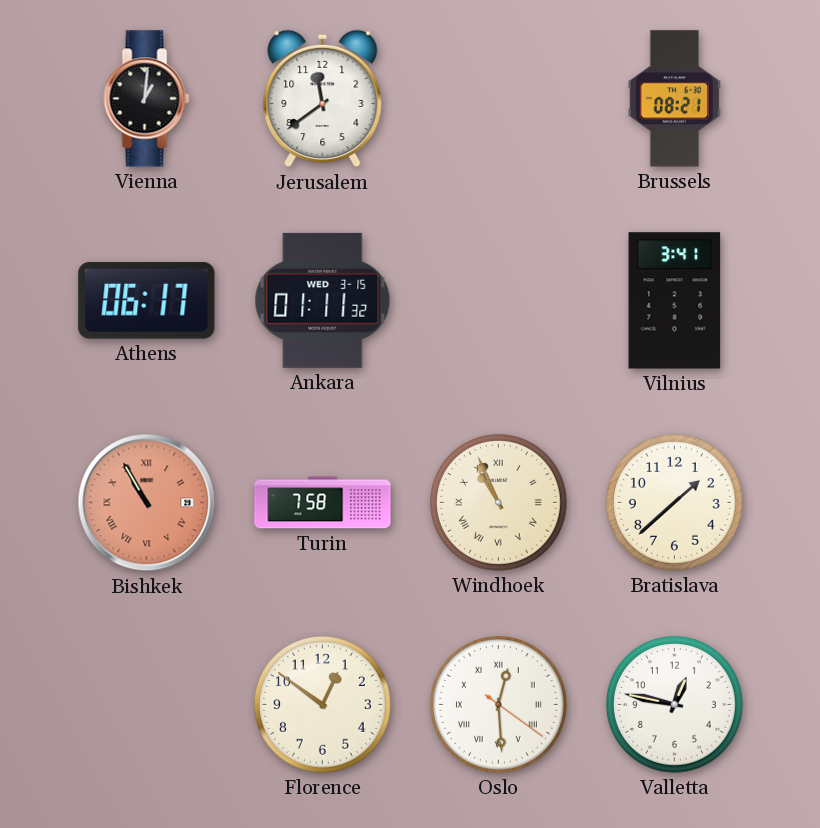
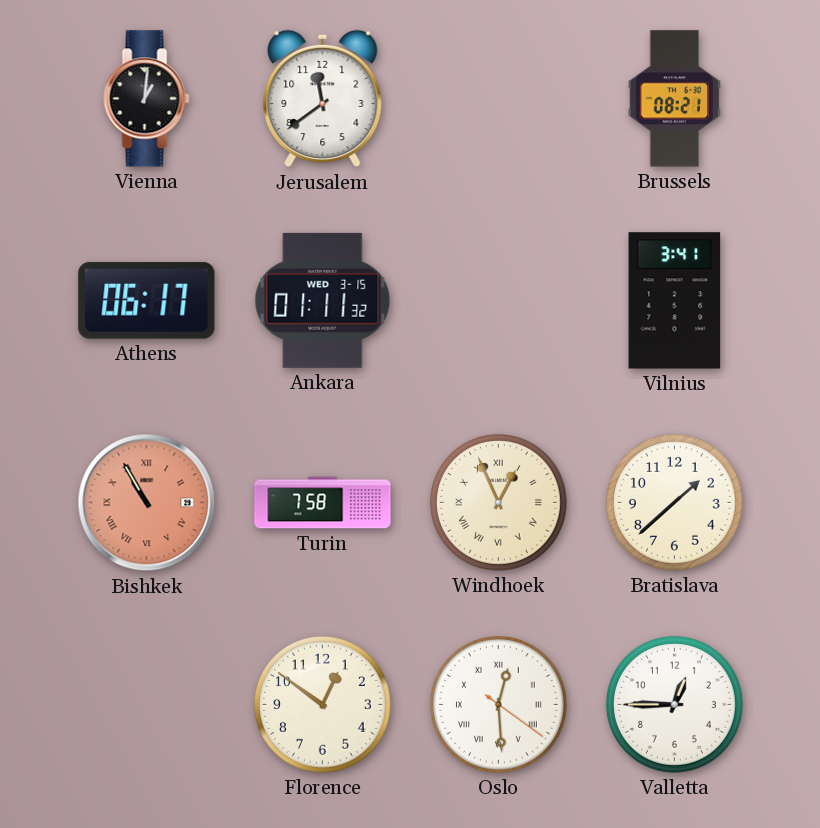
Windhoek: 10:56 -> 12:56
Valletta: 12:47 -> 12:45
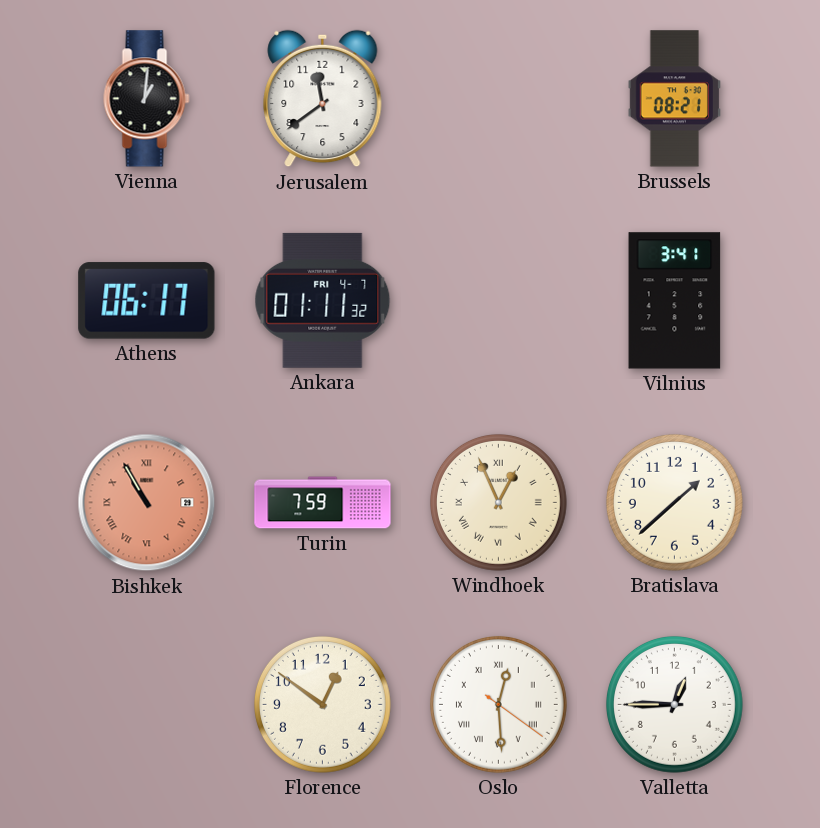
Ankara date: WED 3-15 -> FRI 4-7
Turin: 7:58 -> 7:59
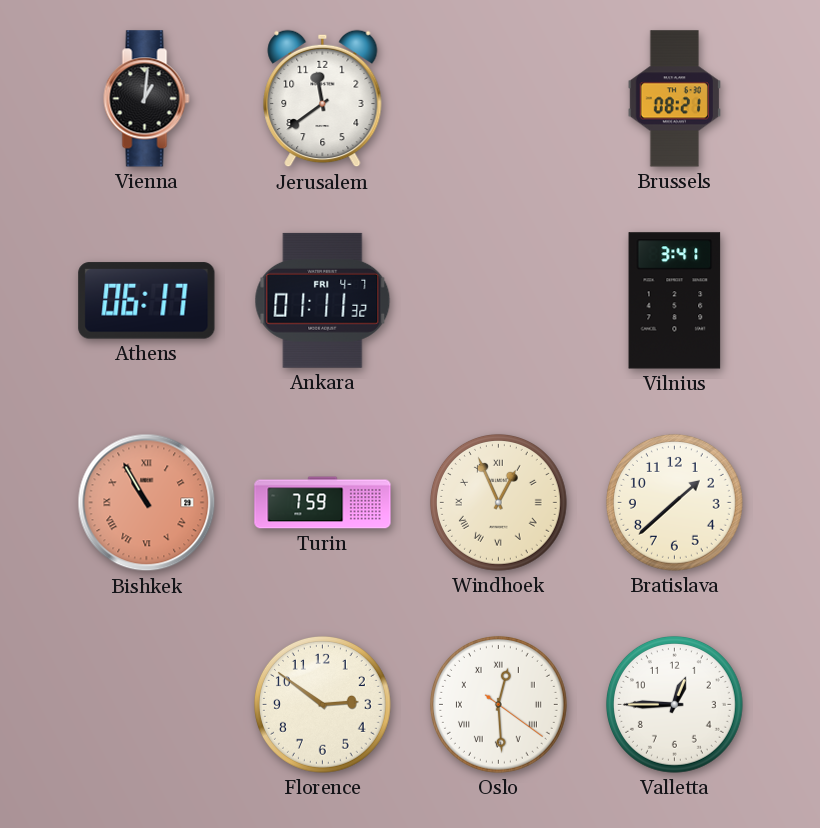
Florence: 12:51 -> 2:51
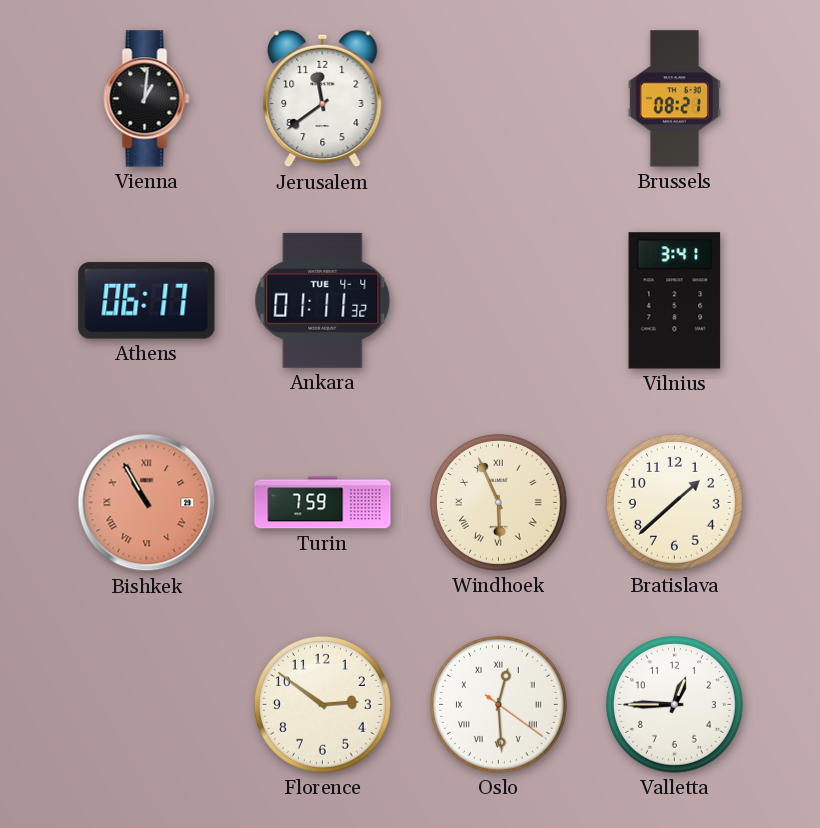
Ankara date: FRI 4-7 -> TUE 4-4
Windhoek: 12:56 -> 5:56
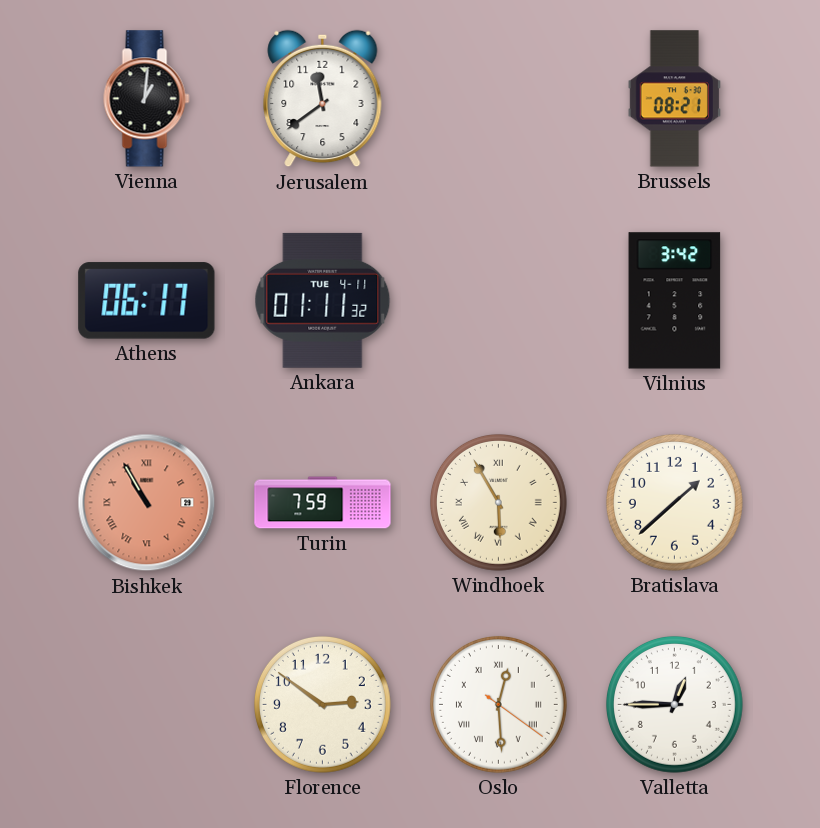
Ankara date: TUE 4-4 -> TUE 4-11
Vilnius: 3:41 -> 3:42
Windhoek: 5:56 -> 5:55
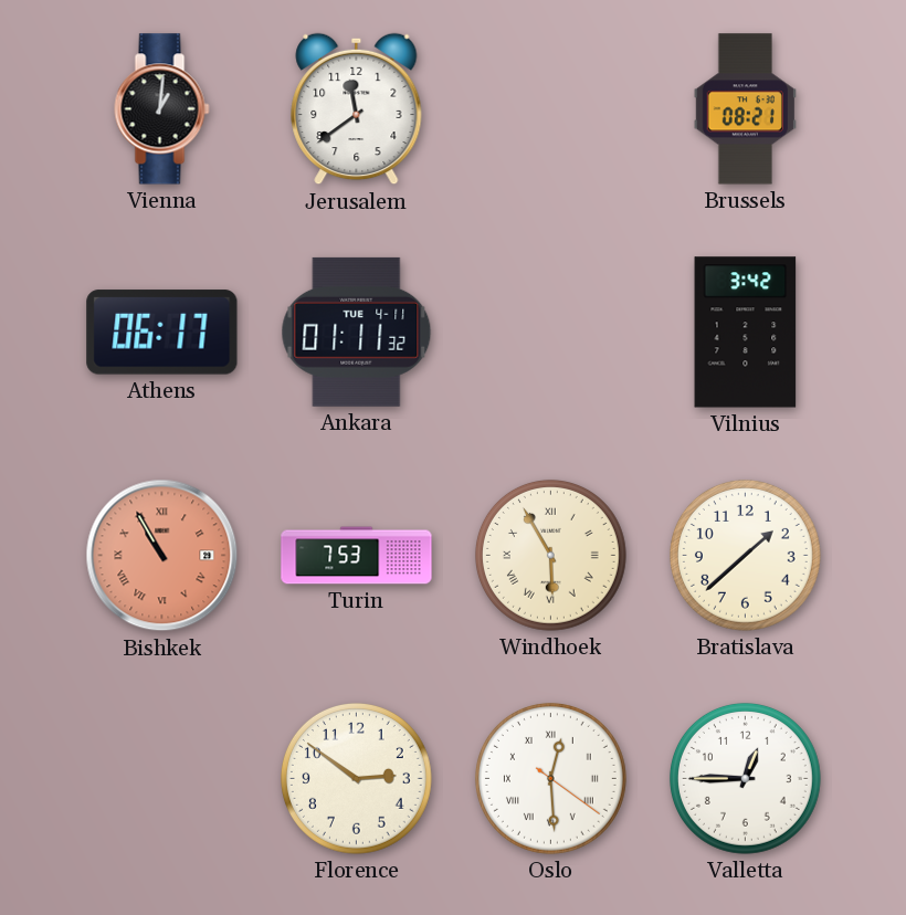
Turin: 7:59 -> 7:53
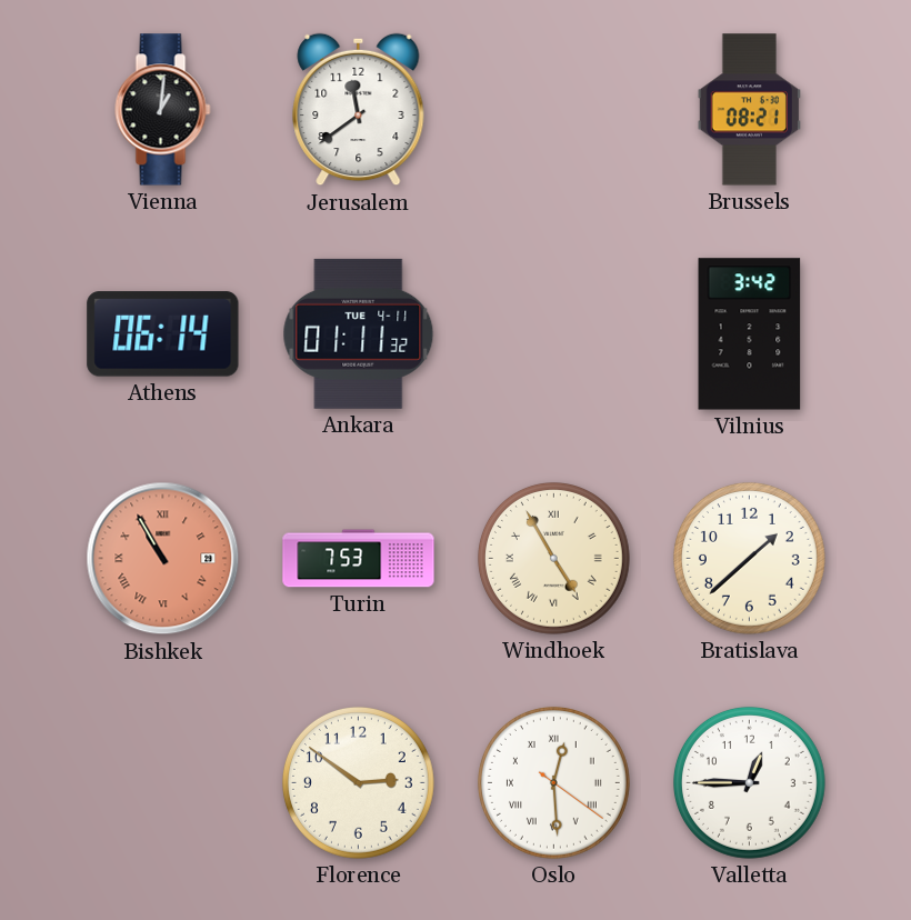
Athens: 06:17 -> 06:14
Windhoek: 5:55 -> 4:55
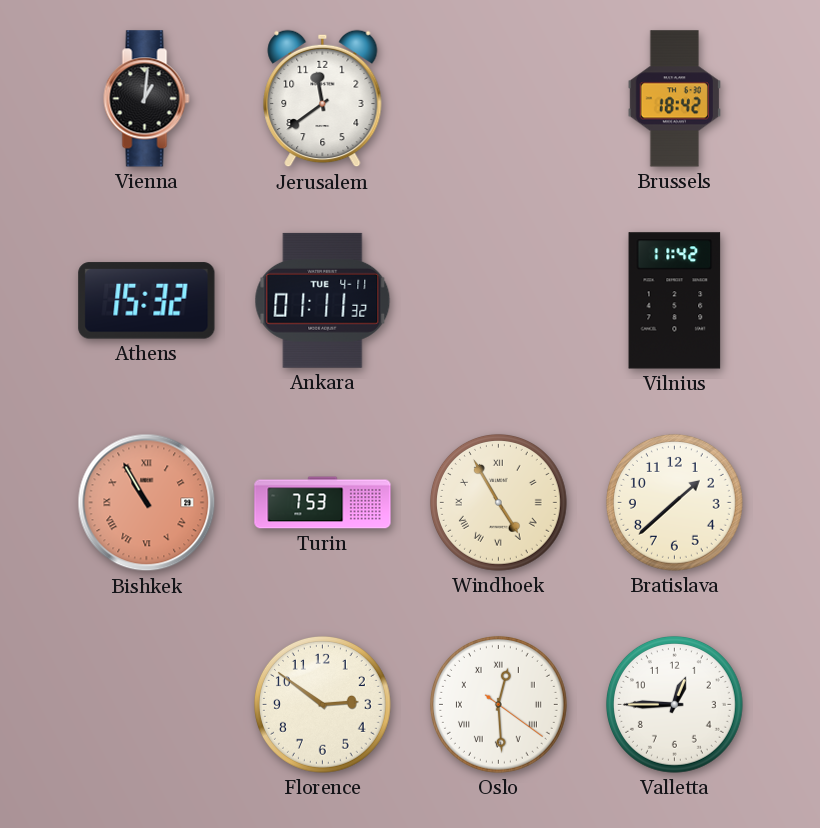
Brussels: 08:21 -> 18:42
Athens: 06:14 -> 15:32
Vilnius: 3:42 -> 11:42
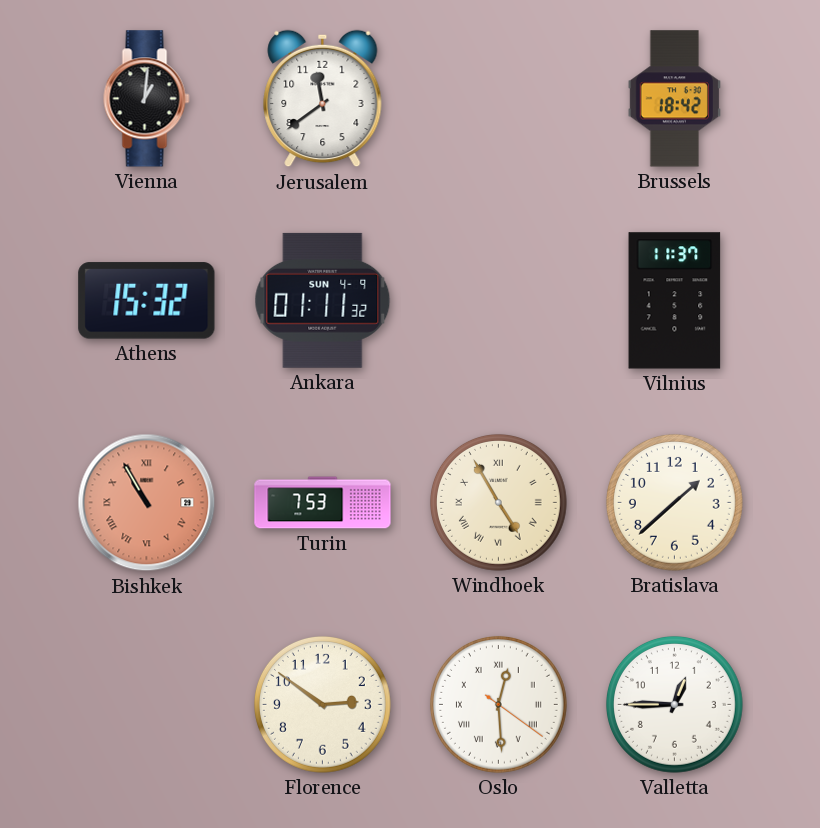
Ankara date: TUE 4-11 -> SUN 4-9
Vilnius: 11:42 -> 11:37
